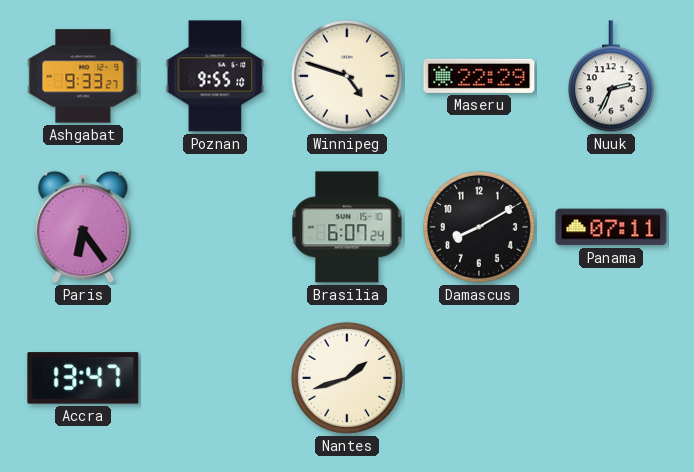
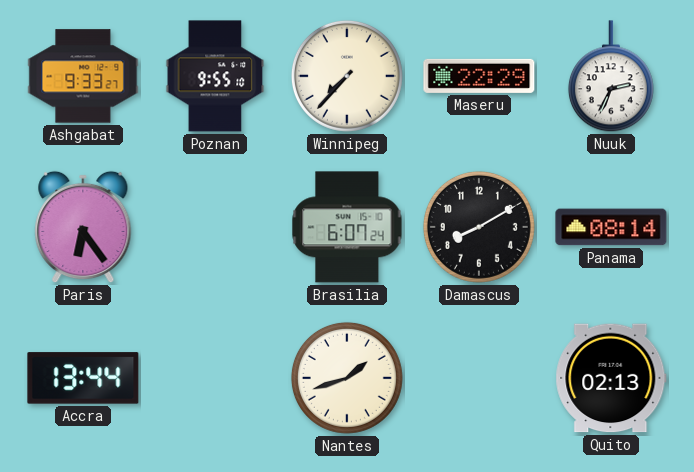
Winnipeg: 4:48 -> 7:37
Panama: 07:11 -> 08:14
Accra: 13:47 -> 13:44
Quito: none -> 02:13
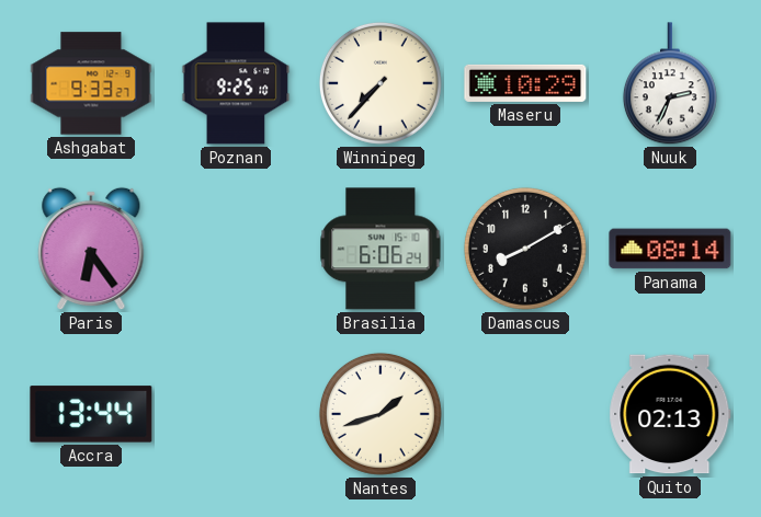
Poznan: 9:55 -> 9:25
Maseru: 22:29 -> 10:29
Brasilia: 6:07 -> 6:06
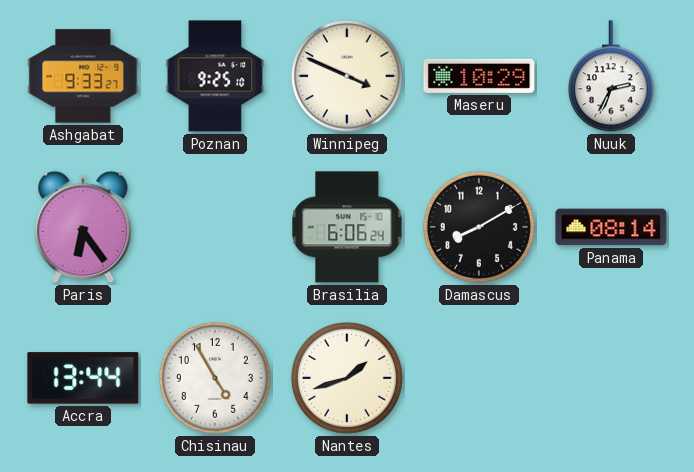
Winnipeg: 7:37 -> 3:49
Chisinau: none -> 4:55
Quito: 02:13 -> none
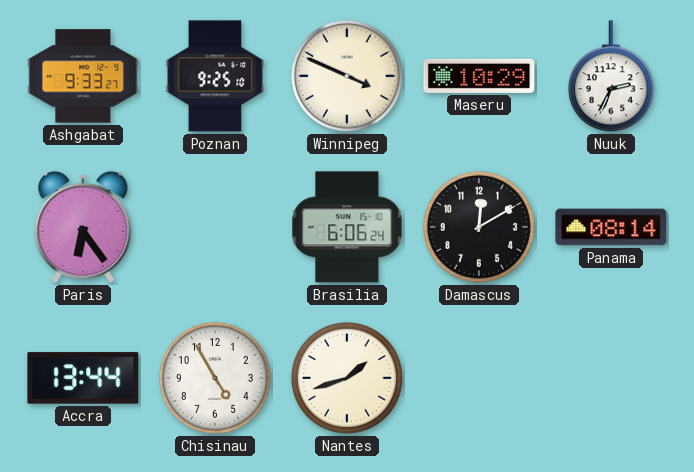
Damascus: 8:10 -> 12:10
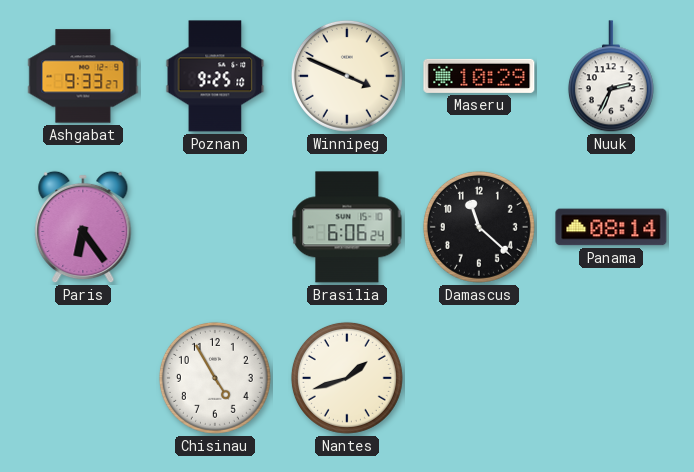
Damascus: 12:10 -> 11:22
Accra: 13:44 -> none
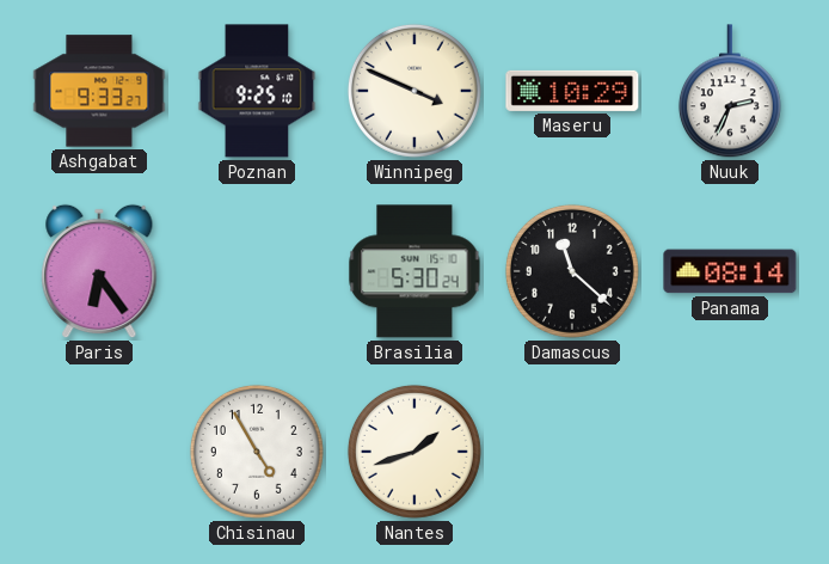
Brasilia: 6:06 -> 5:30
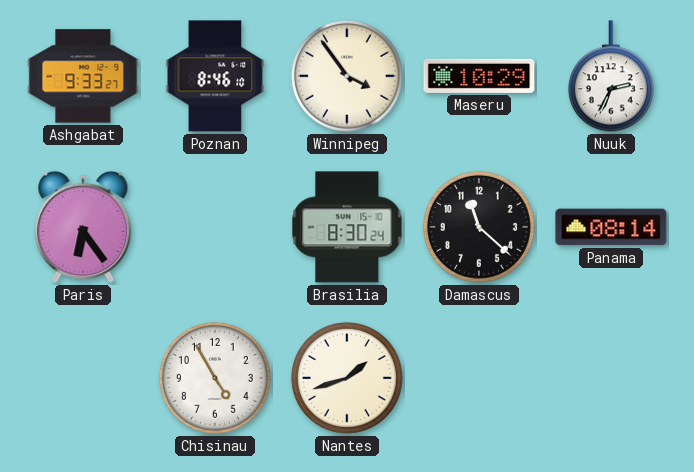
Poznan: 9:25 -> 8:46
Winnipeg: 3:49 -> 3:54
Brasilia: 5:30 -> 8:30
